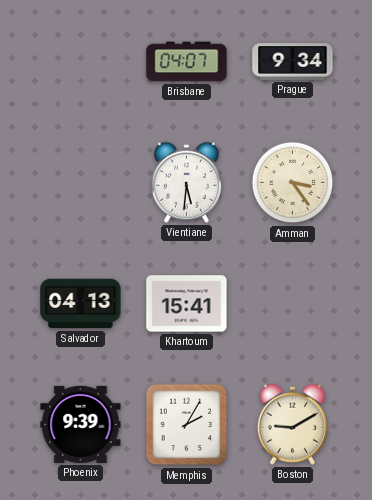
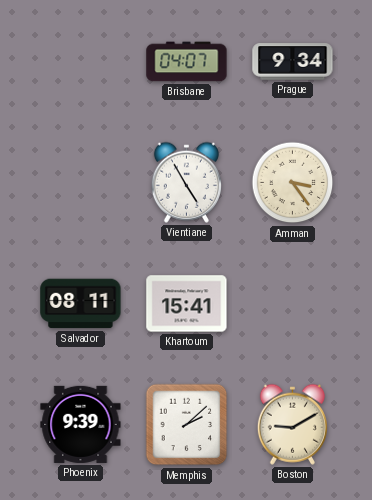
Vientiane: 5:31 -> 4:55
Salvador: 04:13 -> 08:11
Memphis: 2:05 -> 2:08
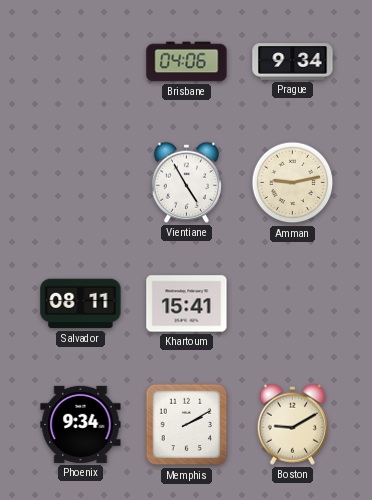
Brisbane: 04:07 -> 04:06
Amman: 3:24 -> 9:13
Phoenix: 9:39 -> 9:34
Memphis: 2:08 -> 2:10
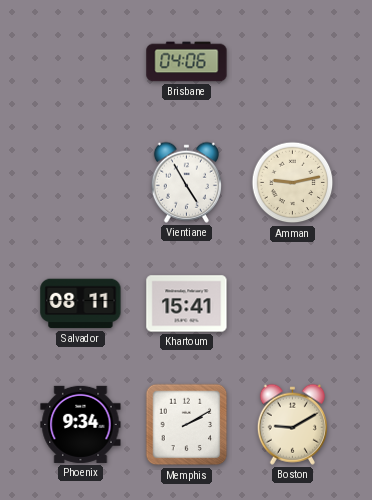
Prague: 9:34 -> none
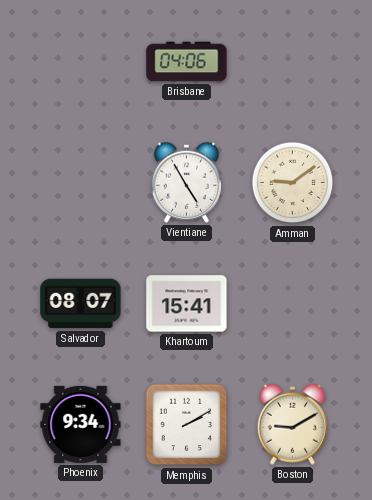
Amman: 9:13 -> 9:09
Salvador: 08:11 -> 08:07
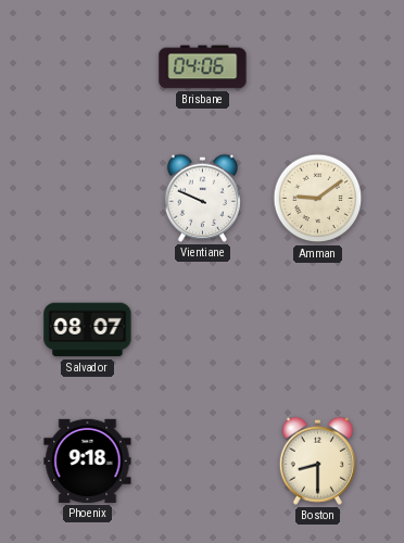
Vientiane: 4:55 -> 9:49
Khartoum: 15:41 -> none
Phoenix: 9:34 -> 9:18
Memphis: 2:10 -> none
Boston: 9:10 -> 8:30
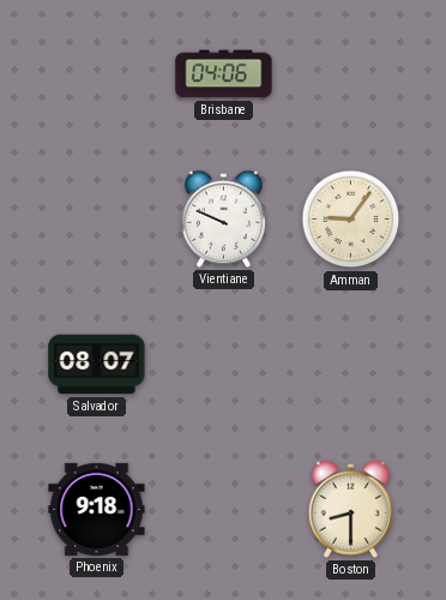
Amman: 9:09 -> 9:06
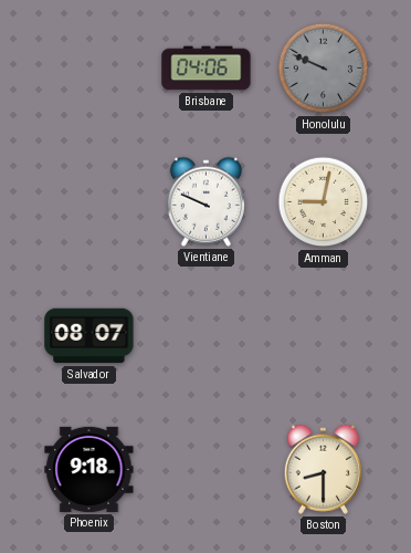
Honolulu: none -> 9:49
Amman: 9:06 -> 9:02
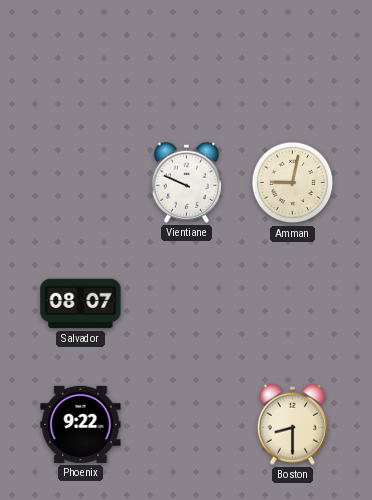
Brisbane: 04:06 -> none
Honolulu: 9:49 -> none
Phoenix: 9:18 -> 9:22
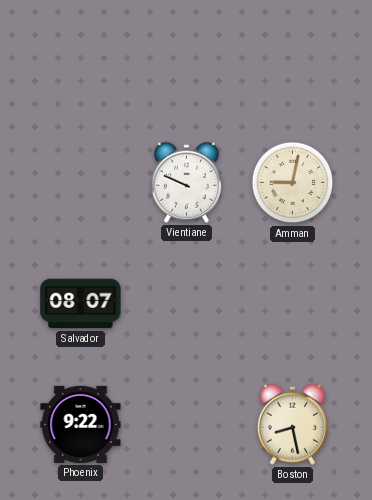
Boston: 8:30 -> 8:28
